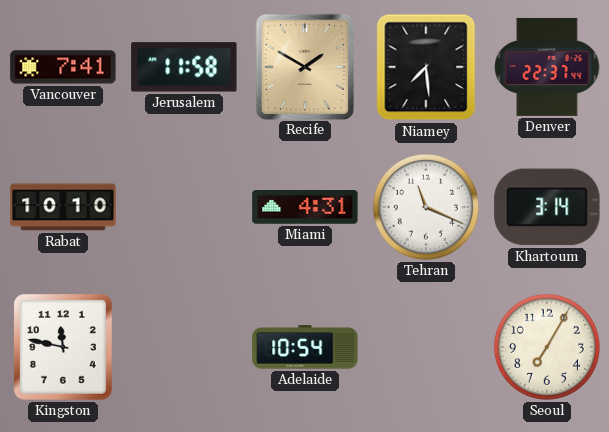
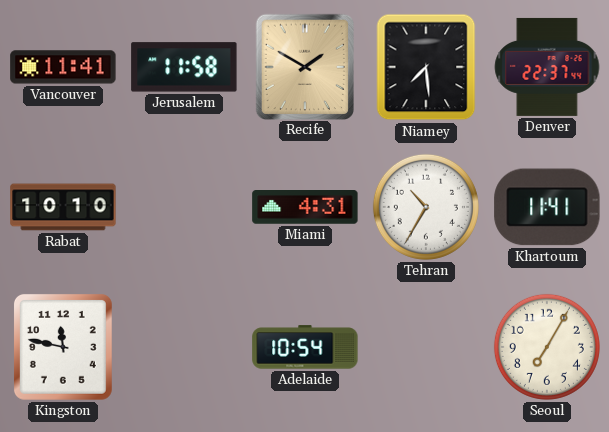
Vancouver: 7:41 -> 11:41
Tehran: 11:19 -> 10:35
Khartoum: 3:14 -> 11:41
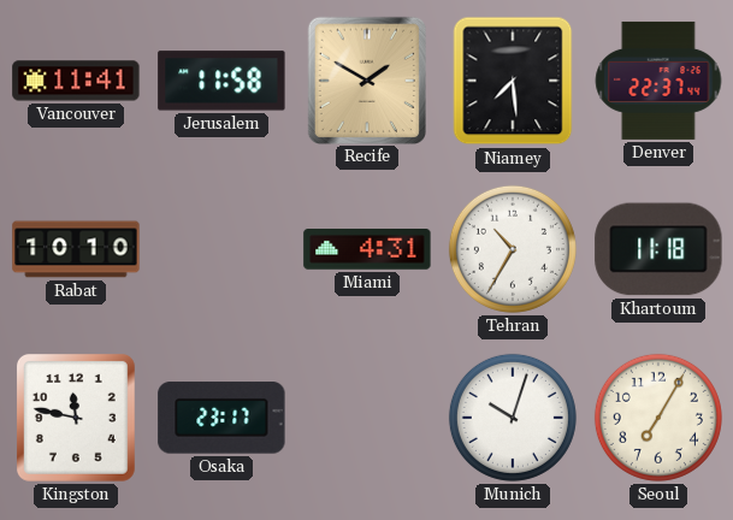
Khartoum: 11:41 -> 11:18
Osaka: none -> 23:17
Adelaide: 10:54 -> none
Munich: none -> 10:03
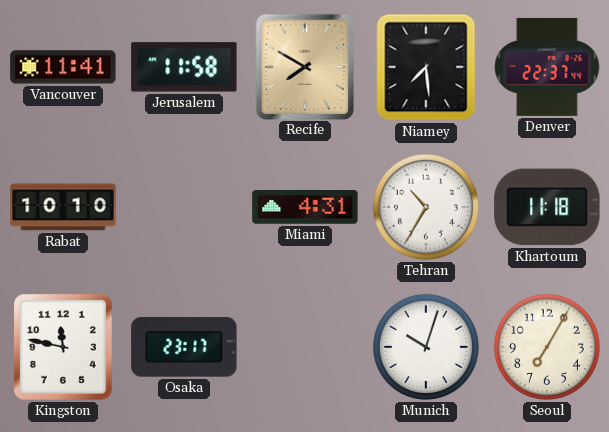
Recife: 1:50 -> 7:50
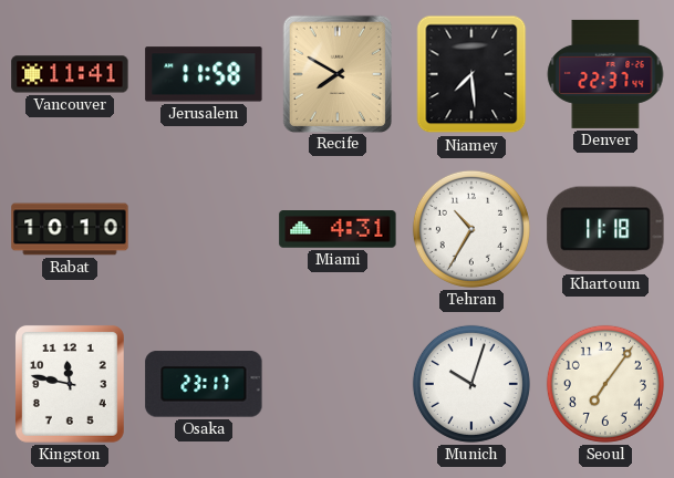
Seoul: 7:05 -> 7:06
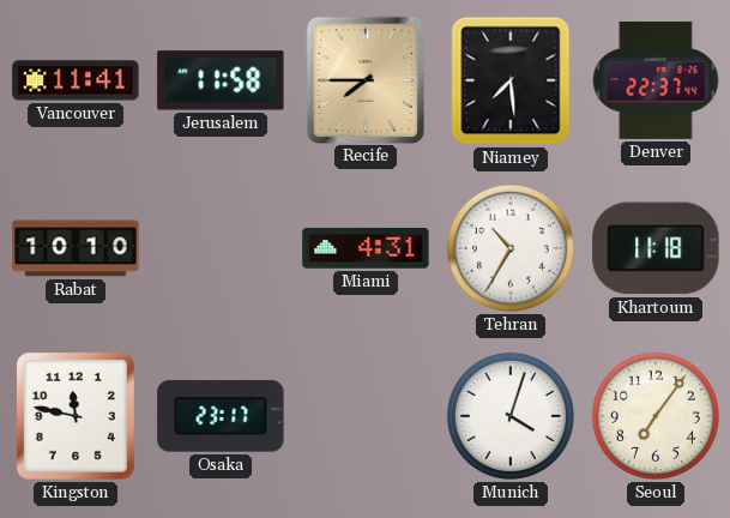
Recife: 7:50 -> 7:45
Munich: 10:03 -> 4:03
